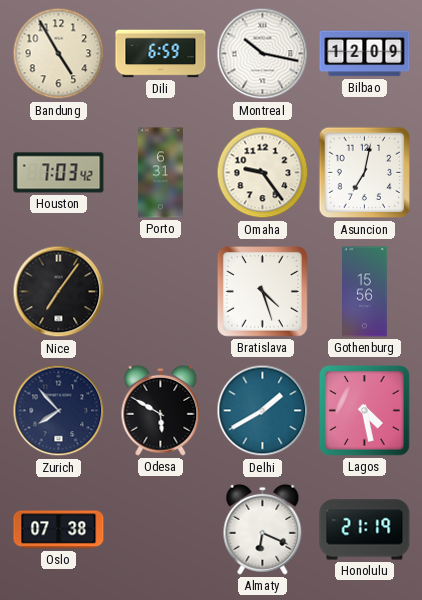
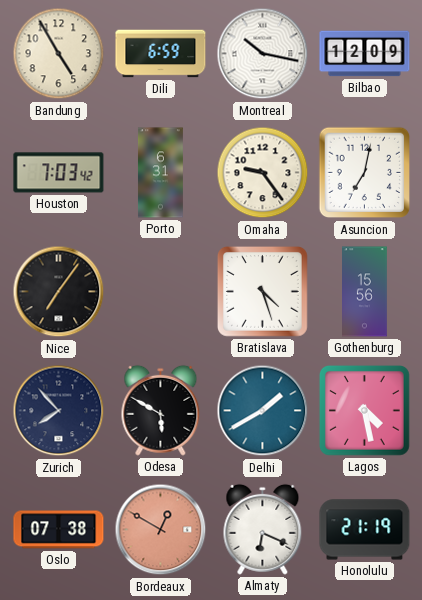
Bordeaux: none -> 12:50
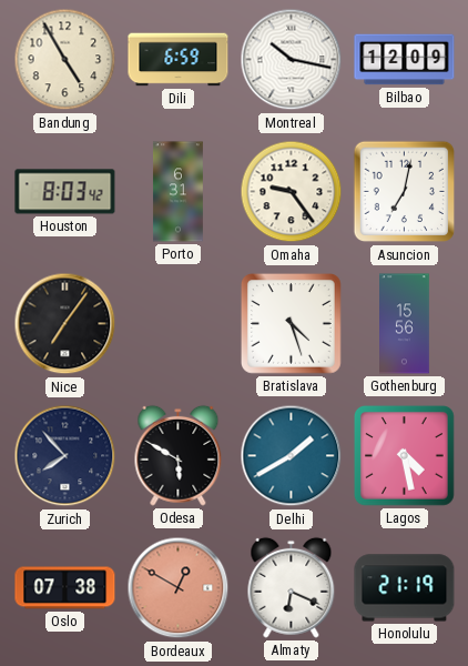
Houston: 7:03 -> 8:03
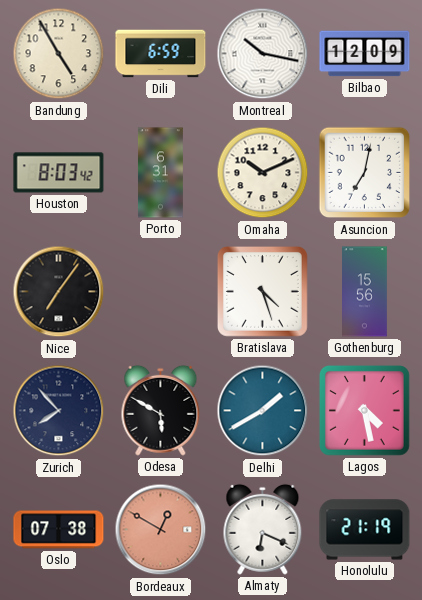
Omaha: 9:24 -> 10:11
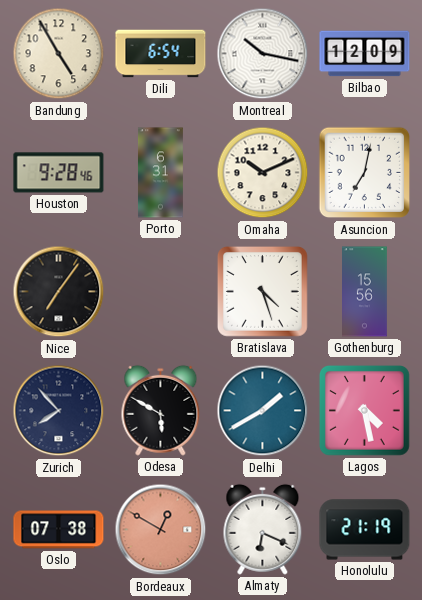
Dili: 6:59 -> 6:54
Houston: 8:03 -> 9:28
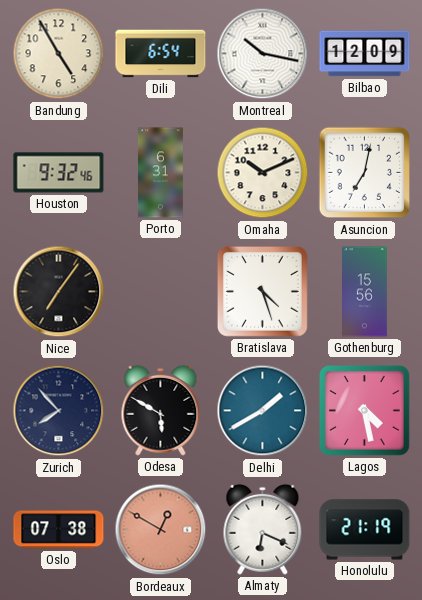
Houston: 9:28 -> 9:32
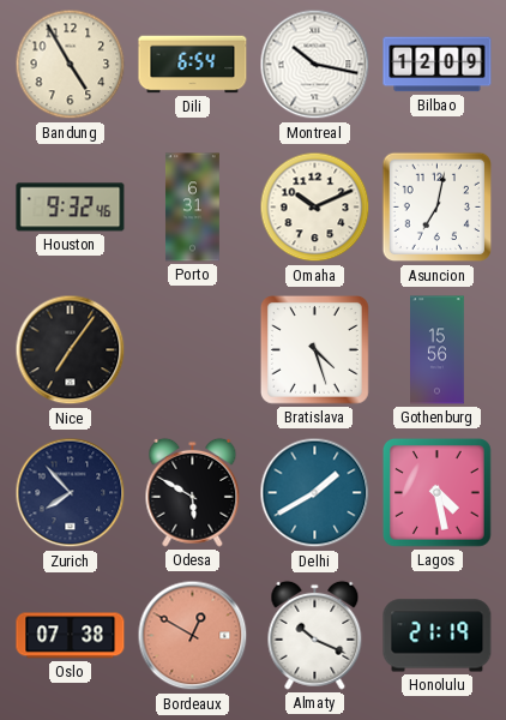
Almaty: 6:19 -> 10:19
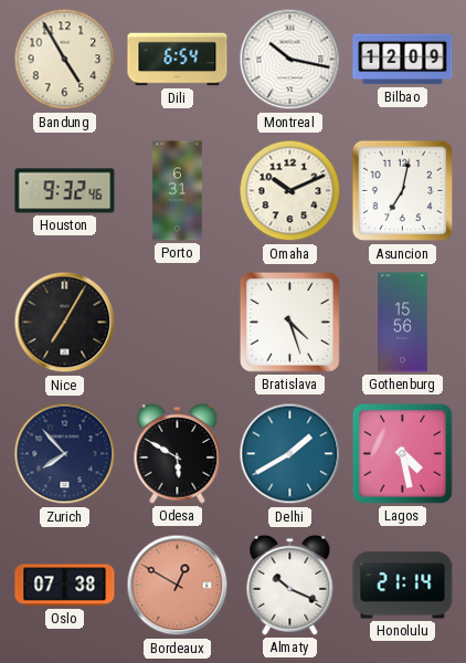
Nice: 7:06 -> 7:05
Honolulu: 21:19 -> 21:14
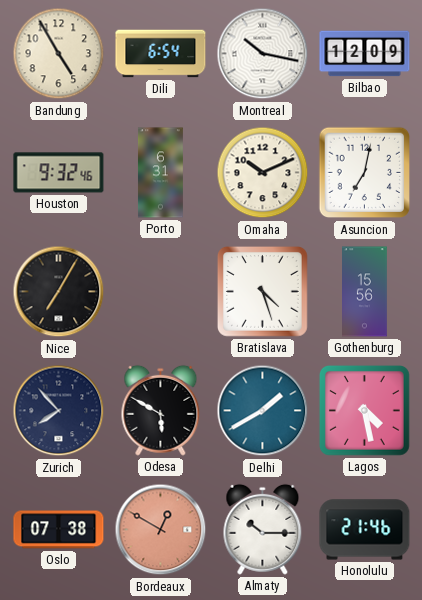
Almaty: 10:19 -> 10:15
Honolulu: 21:14 -> 21:46
